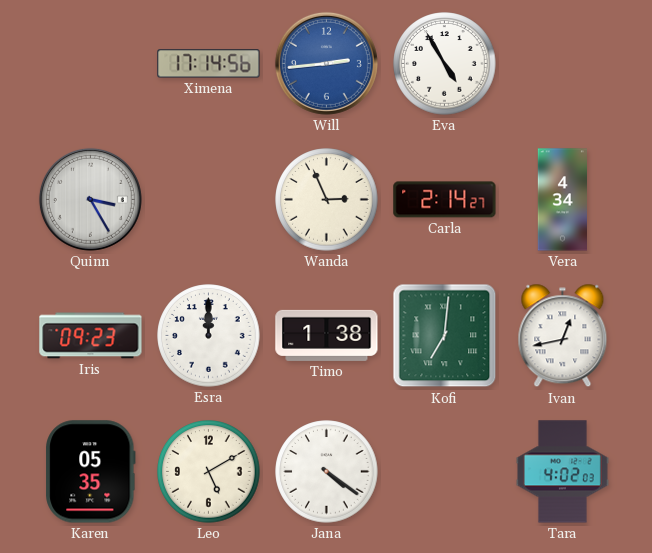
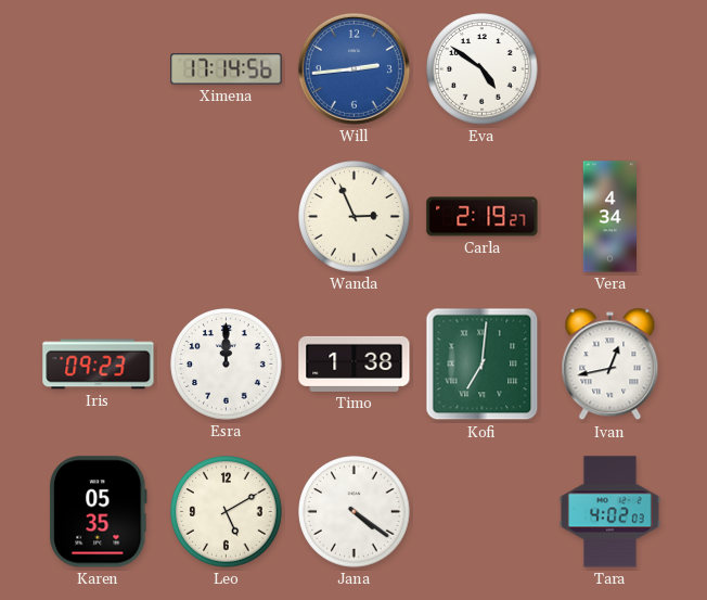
Eva: 4:55 -> 4:51
Quinn: 3:25 -> none
Carla: 2:14 -> 2:19
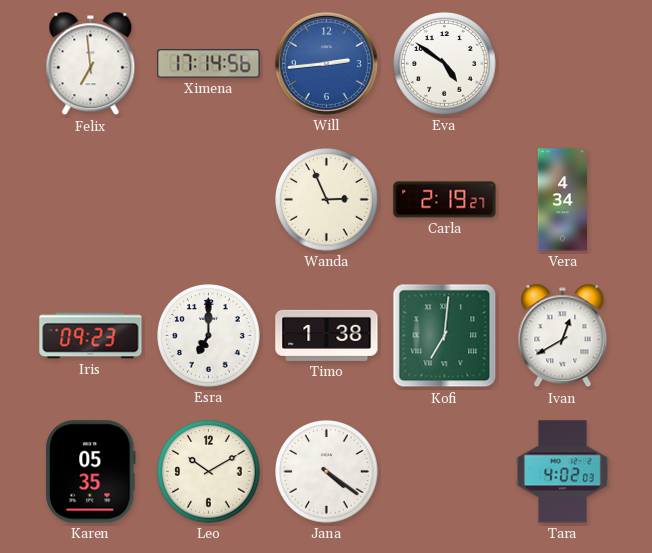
Felix: none -> 6:59
Esra: 12:00 -> 7:00
Ivan: 12:43 -> 12:40
Leo: 5:10 -> 10:10
